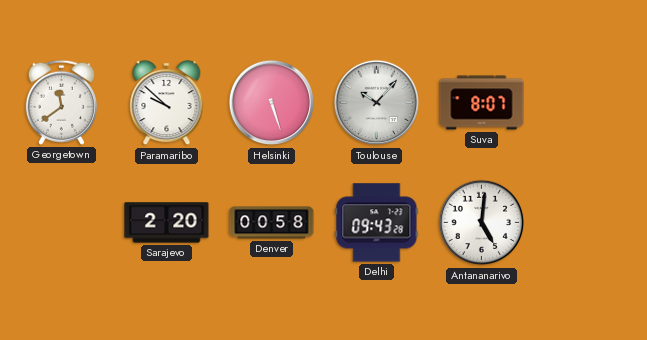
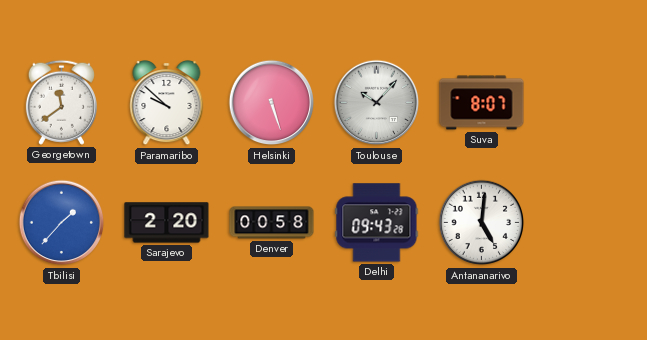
Tbilisi: none -> 1:37
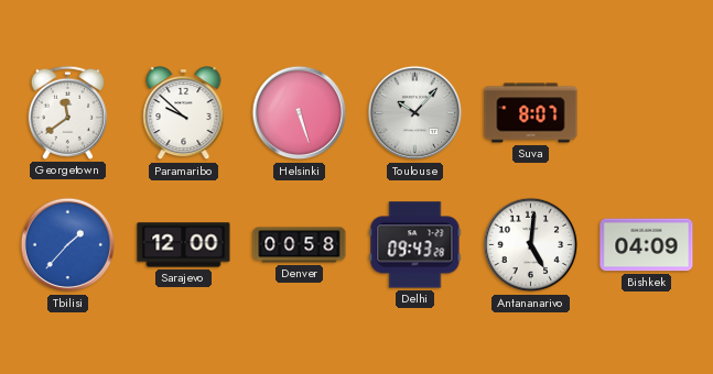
Sarajevo: 2:20 -> 12:00
Bishkek: none -> 04:09
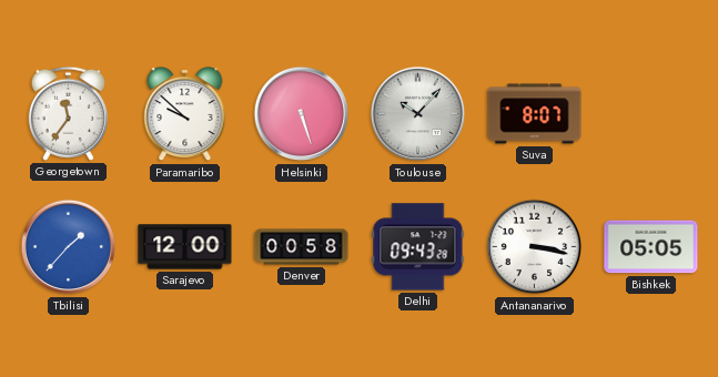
Georgetown: 11:39 -> 11:36
Antananarivo: 5:01 -> 3:17
Bishkek: 04:09 -> 05:05
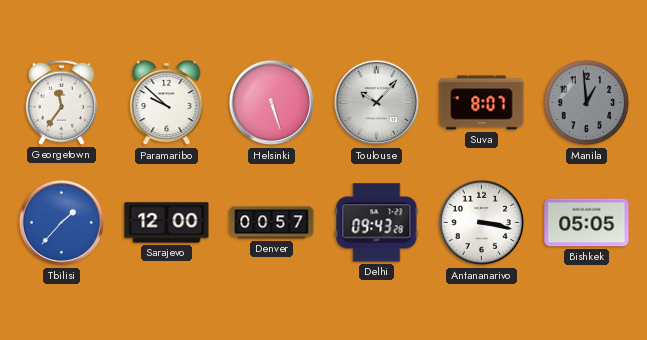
Manila: none -> 12:59
Denver: 00:58 -> 00:57
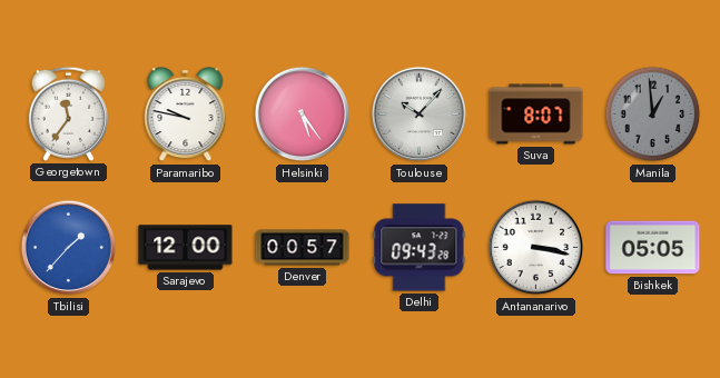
Paramaribo: 9:52 -> 9:47
Helsinki: 5:27 -> 5:24
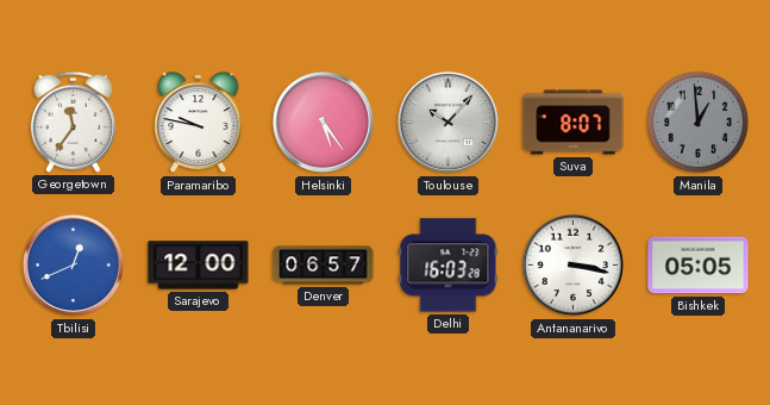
Tbilisi: 1:37 -> 12:41
Denver: 00:57 -> 06:57
Delhi: 09:43 -> 16:03
